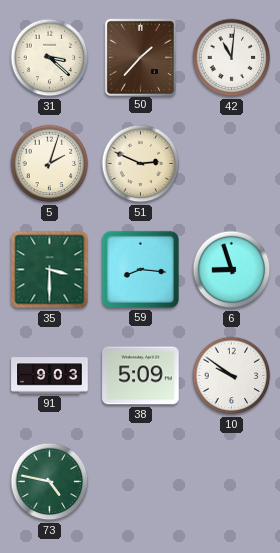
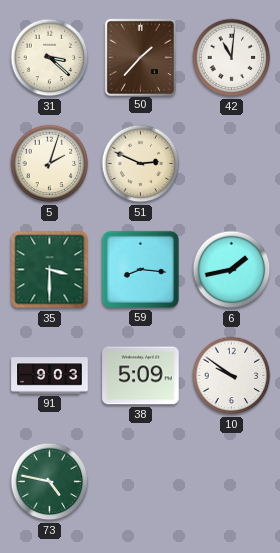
6: 8:57 -> 1:43
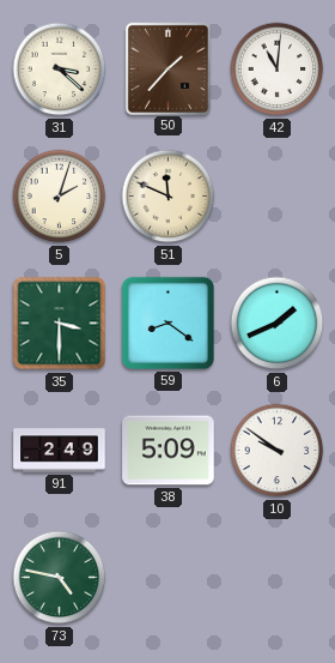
51: 2:49 -> 11:49
59: 8:16 -> 8:21
6: 1:43 -> 1:41
91: 9:03 -> 2:49
